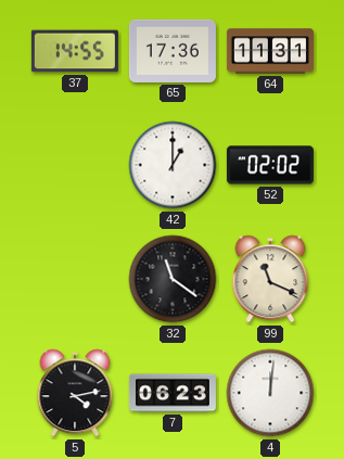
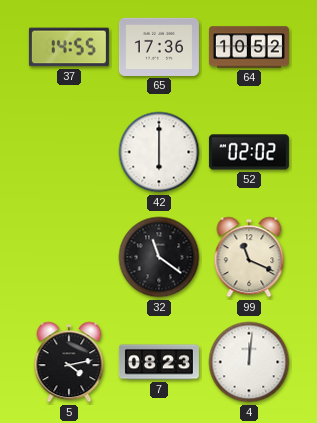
64: 11:31 -> 10:52
42: 1:00 -> 6:00
7: 06:23 -> 08:23
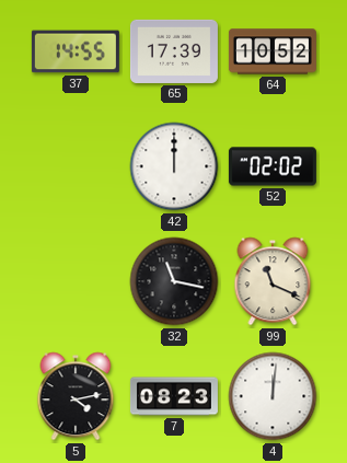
65: 17:36 -> 17:39
42: 6:00 -> 12:00
32: 11:21 -> 11:17
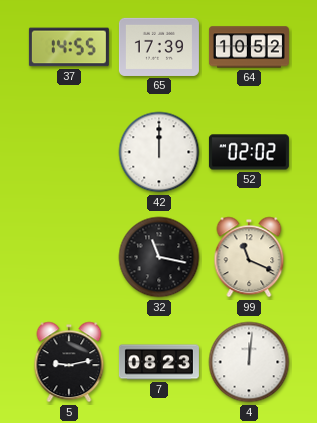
5: 4:13 -> 9:13
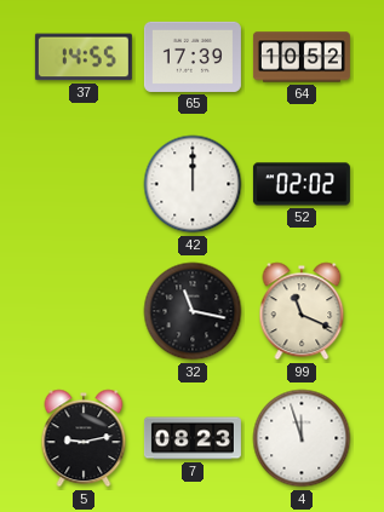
4: 12:01 -> 11:57
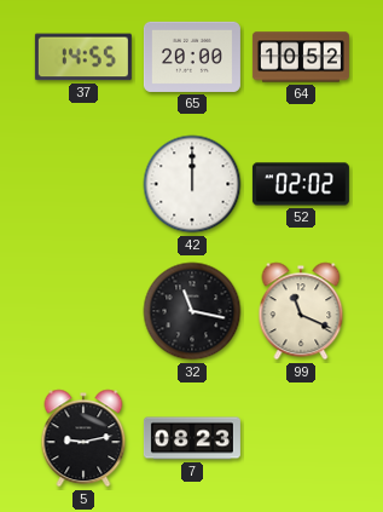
65: 17:39 -> 20:00
4: 11:57 -> none
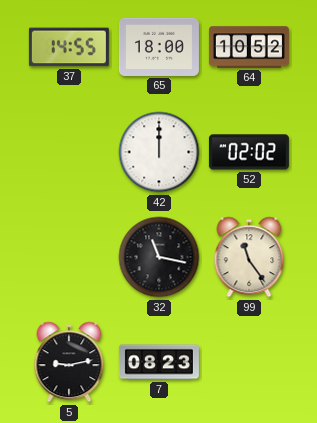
65: 20:00 -> 18:00
99: 11:19 -> 11:24
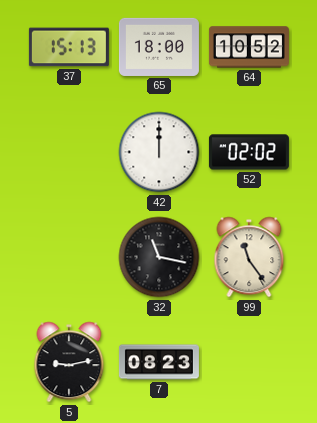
37: 14:55 -> 15:13
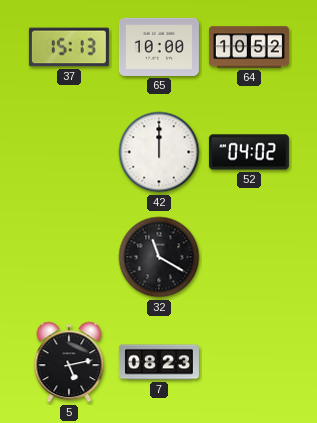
65: 18:00 -> 10:00
52: 02:02 -> 04:02
32: 11:17 -> 11:20
99: 11:24 -> none
5: 9:13 -> 5:13
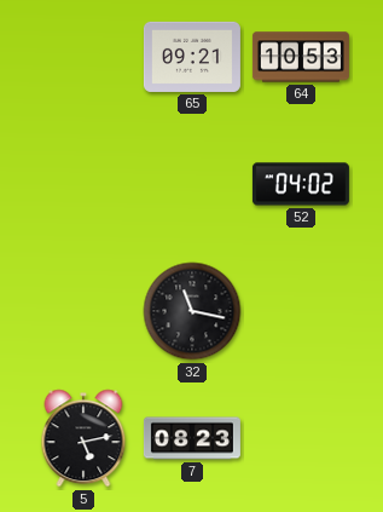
37: 15:13 -> none
65: 10:00 -> 09:21
64: 10:52 -> 10:53
42: 12:00 -> none
32: 11:20 -> 11:17
